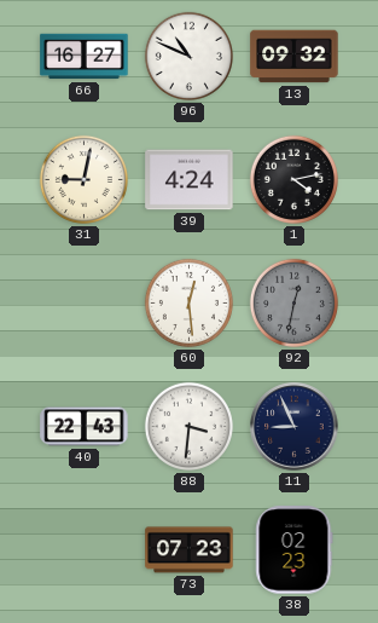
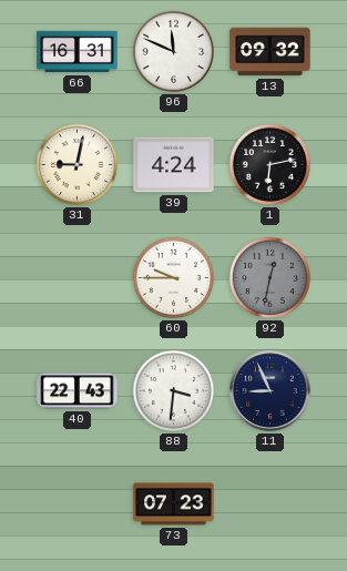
66: 16:27 -> 16:31
96: 10:49 -> 11:49
1: 4:13 -> 6:13
60: 12:29 -> 9:45
38: 02:23 -> none
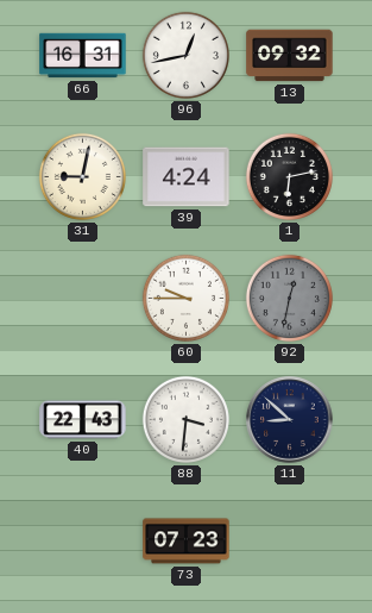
96: 11:49 -> 12:43
11: 8:56 -> 8:52
